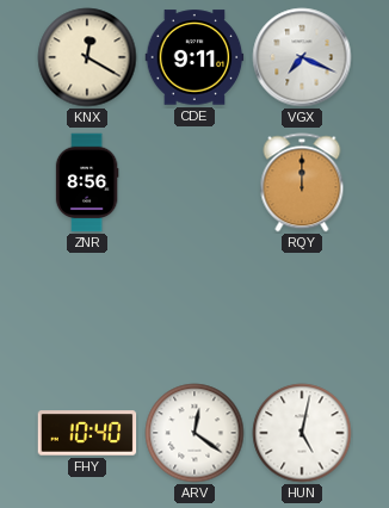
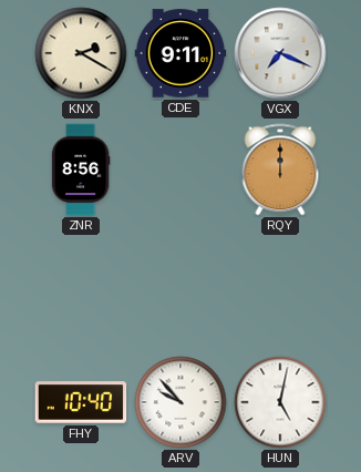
KNX: 12:20 -> 2:20
ARV: 12:21 -> 9:53
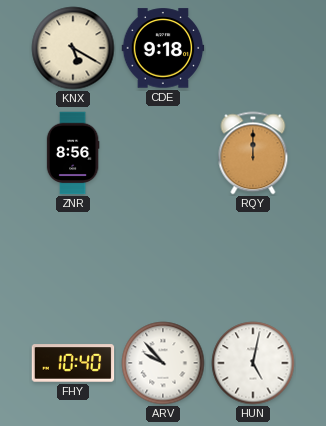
KNX: 2:20 -> 5:20
CDE: 9:11 -> 9:18
VGX: 7:19 -> none
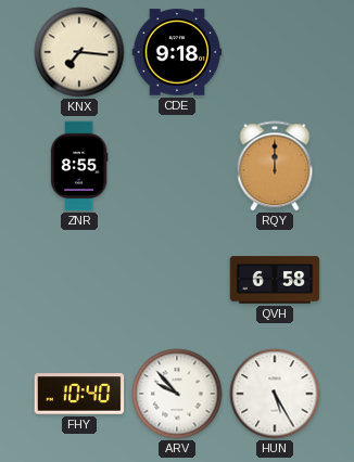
KNX: 5:20 -> 7:16
ZNR: 8:56 -> 8:55
QVH: none -> 6:58
HUN: 5:02 -> 5:25
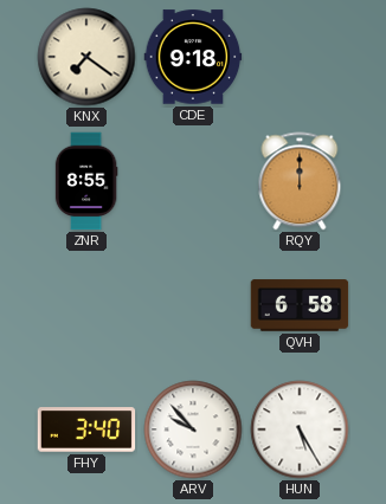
KNX: 7:16 -> 7:21
FHY: 10:40 -> 3:40
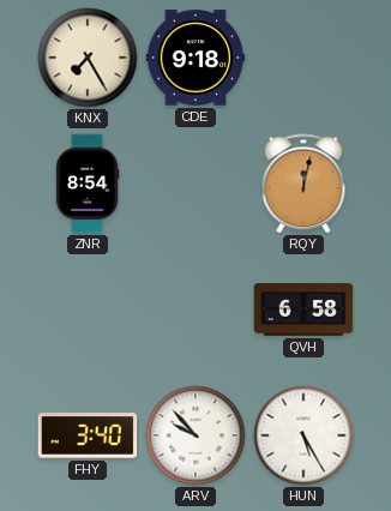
KNX: 7:21 -> 7:25
ZNR: 8:55 -> 8:54
RQY: 12:00 -> 12:02
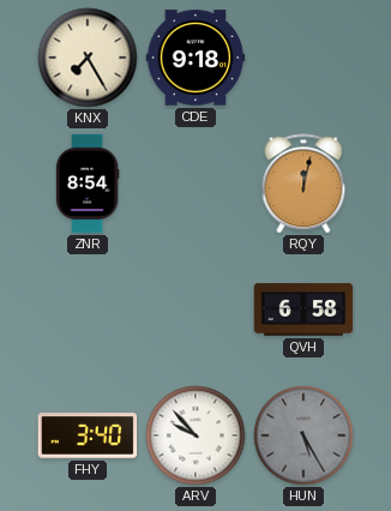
HUN dial: white -> grey
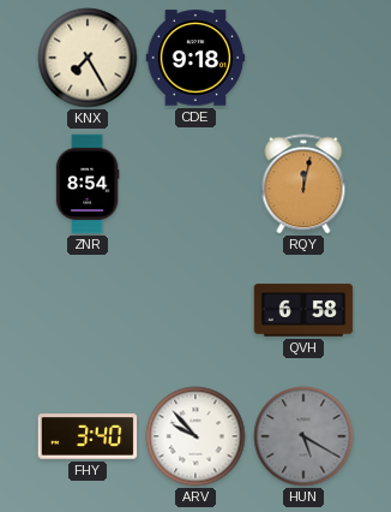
HUN: 5:25 -> 5:20
